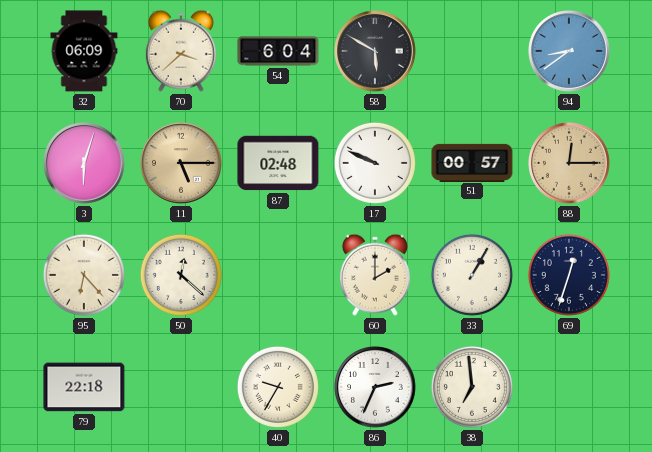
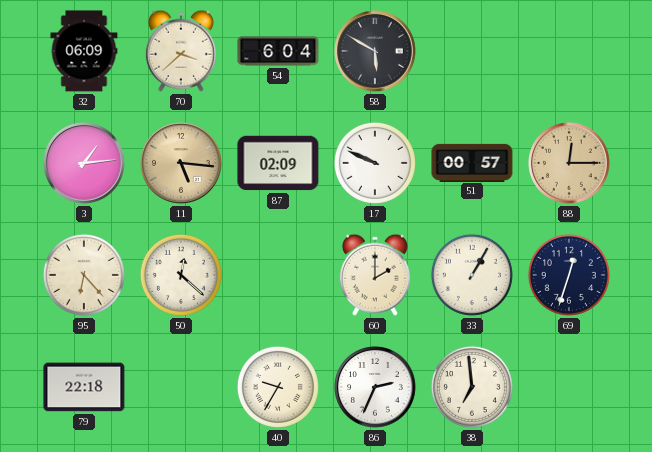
94: 8:39 -> none
3: 6:03 -> 1:14
11: 5:15 -> 5:16
87: 02:48 -> 02:09
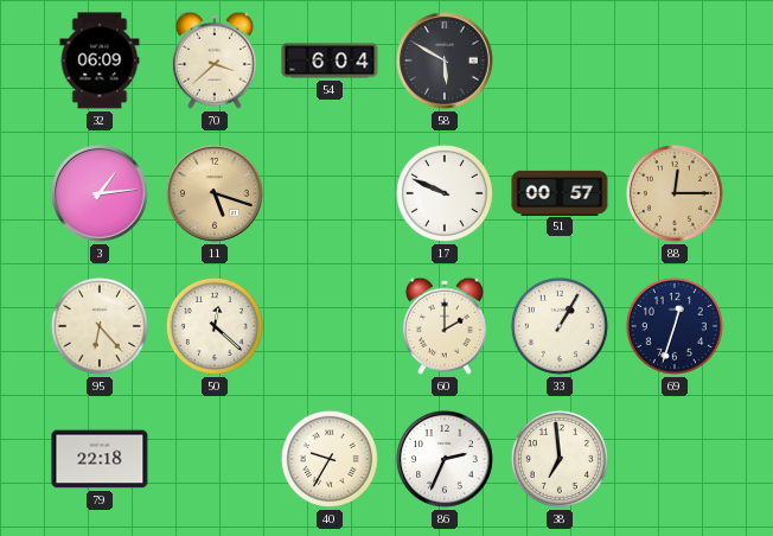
11: 5:16 -> 5:18
87: 02:09 -> none
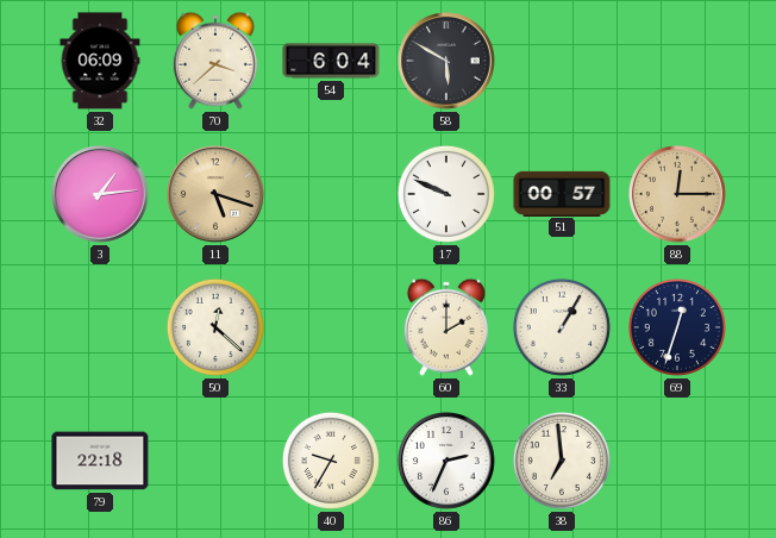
95: 6:23 -> none
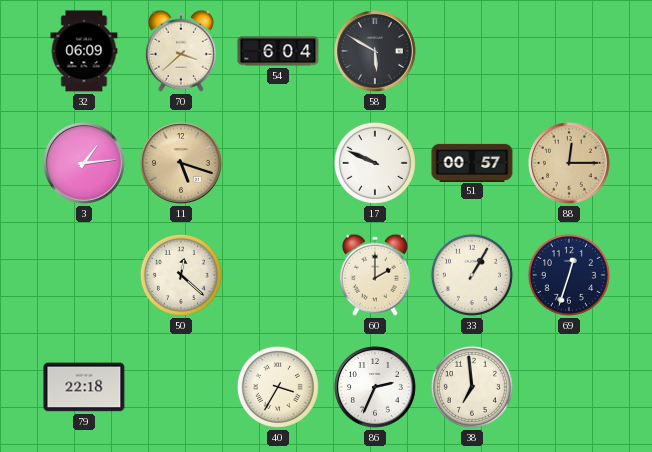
40: 9:35 -> 3:35
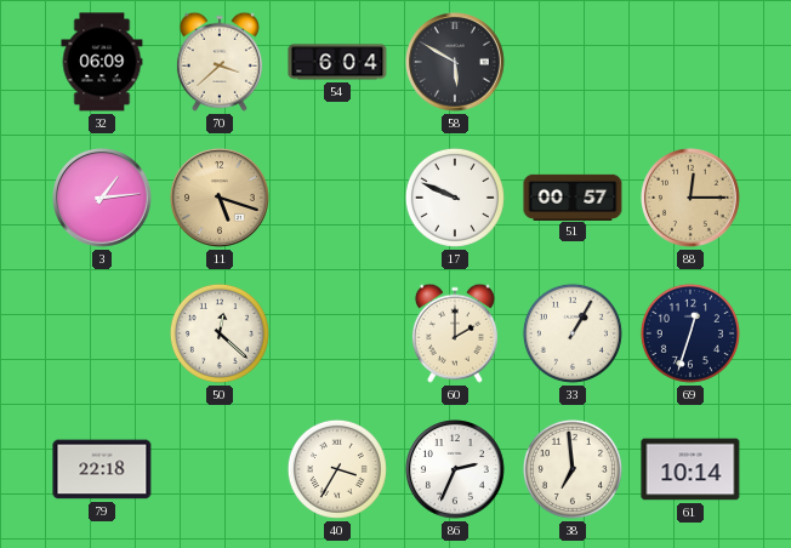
61: none -> 10:14
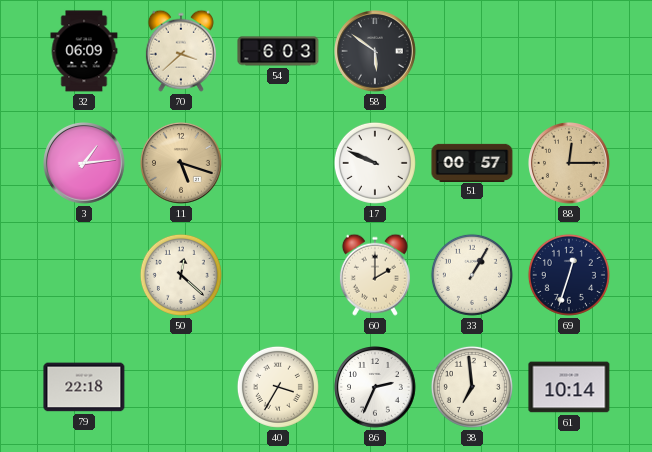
54: 6:04 -> 6:03
58: 5:50 -> 5:51
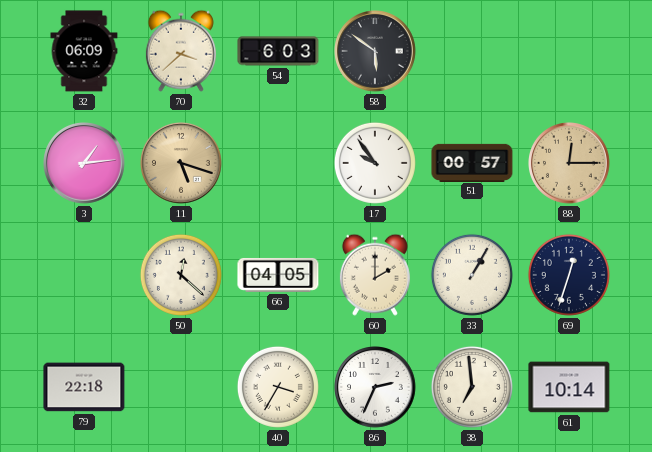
17: 9:49 -> 9:54
66: none -> 04:05
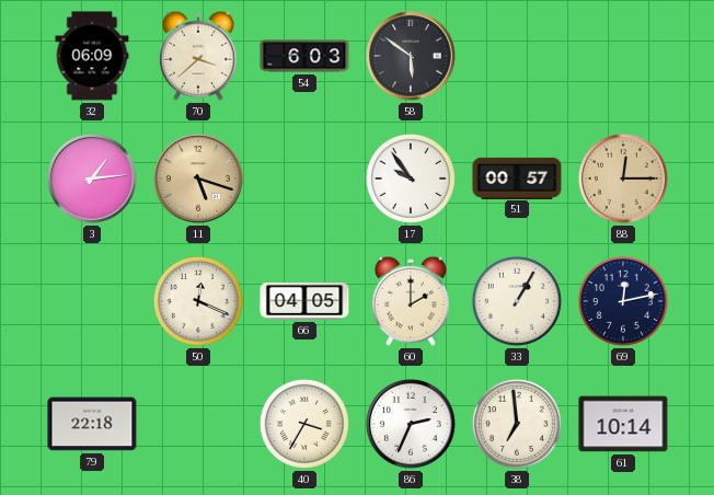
50: 12:22 -> 12:19
69: 12:33 -> 12:13
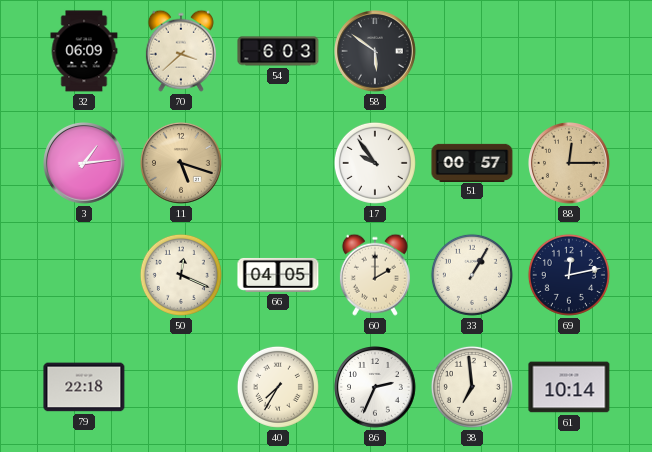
40: 3:35 -> 7:35
